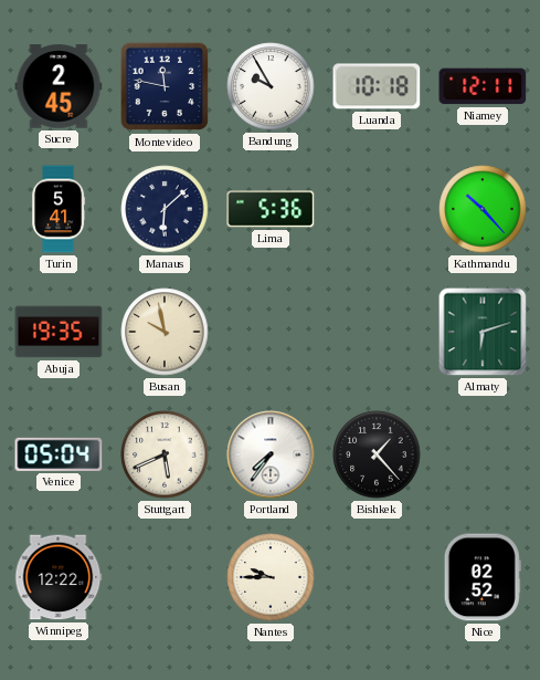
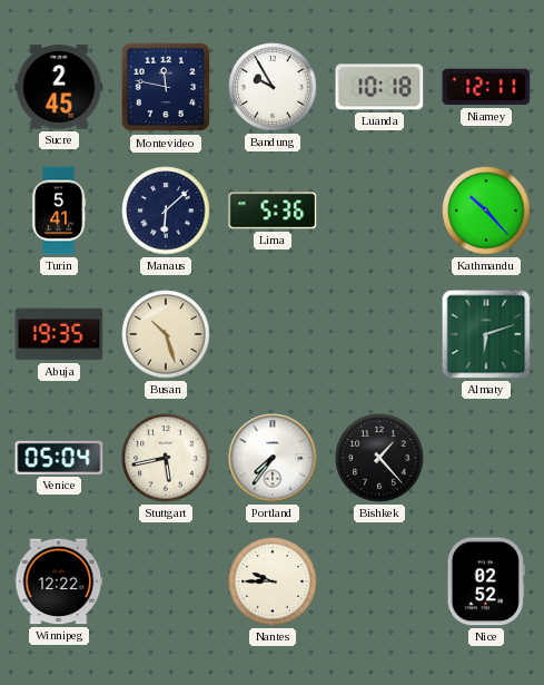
Busan: 9:58 -> 10:27
Stuttgart: 5:41 -> 5:43
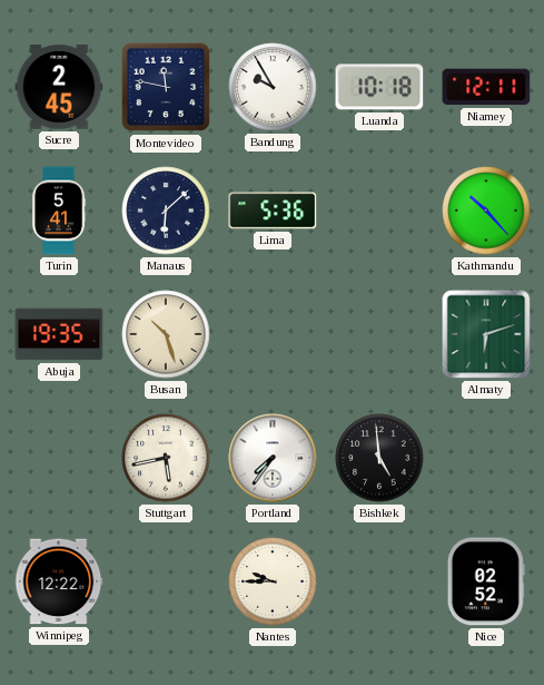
Venice: 05:04 -> none
Bishkek: 1:23 -> 4:59
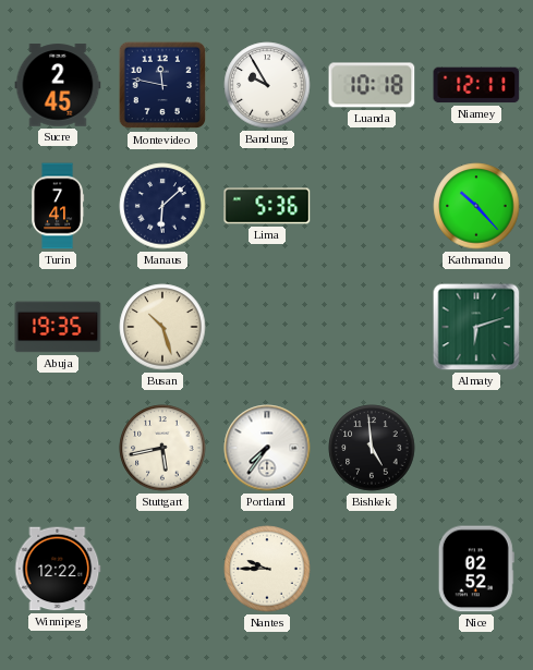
Turin: 5:41 -> 7:41
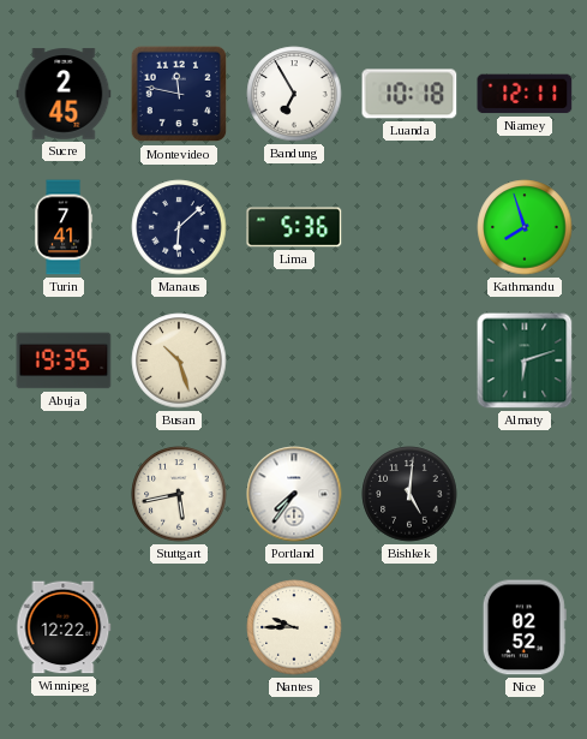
Bandung: 9:55 -> 6:55
Kathmandu: 10:23 -> 7:57
Bishkek: 4:59 -> 5:01
